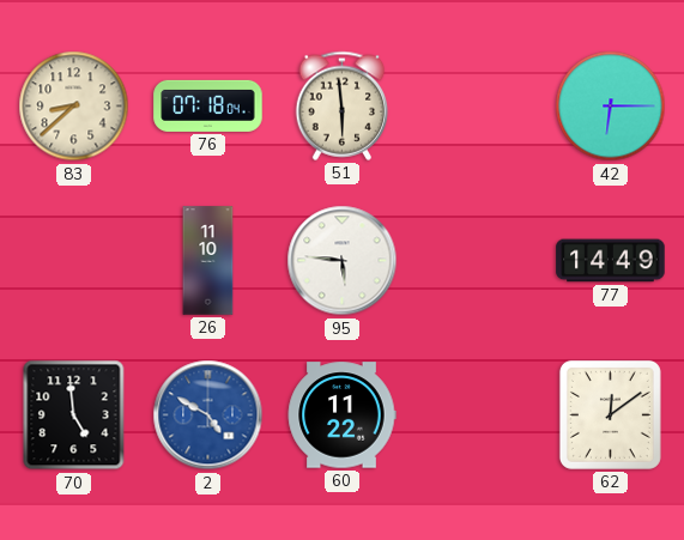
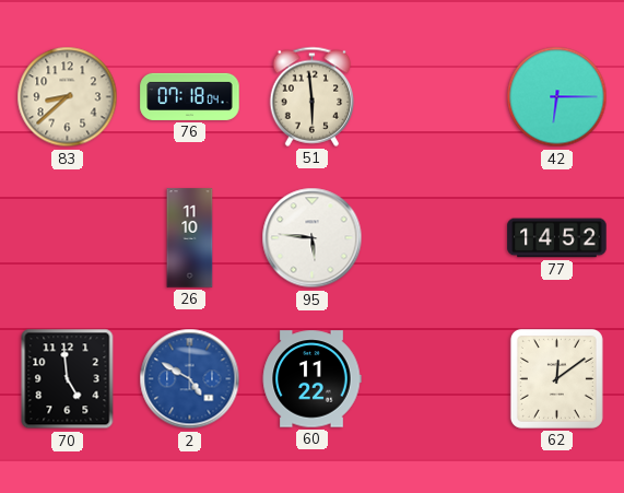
77: 14:49 -> 14:52
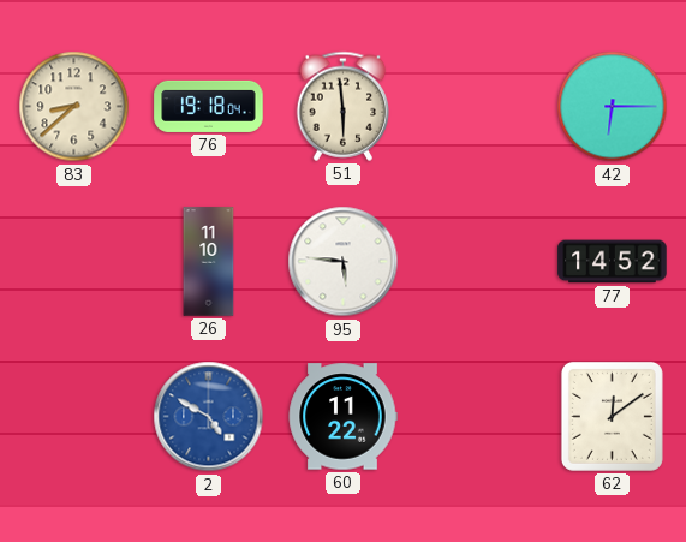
76: 07:18 -> 19:18
70: 4:59 -> none
